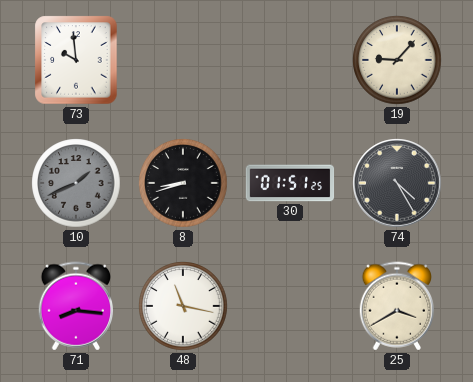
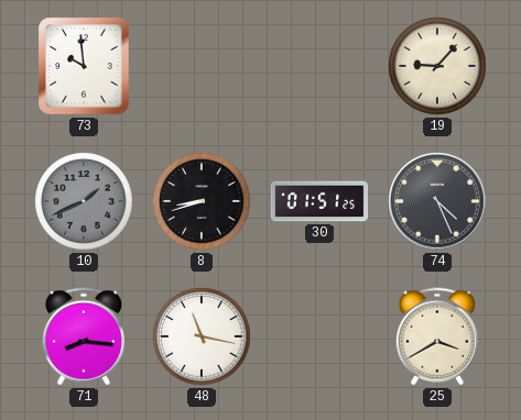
74: 4:25 -> 4:26
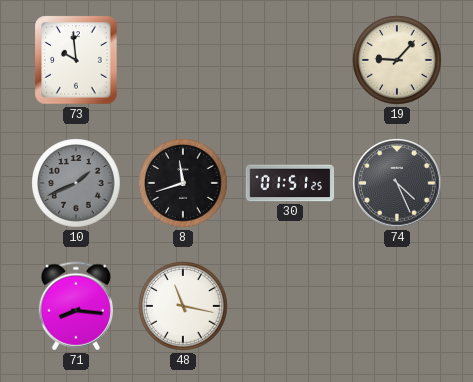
8: 8:42 -> 11:42
25: 3:40 -> none
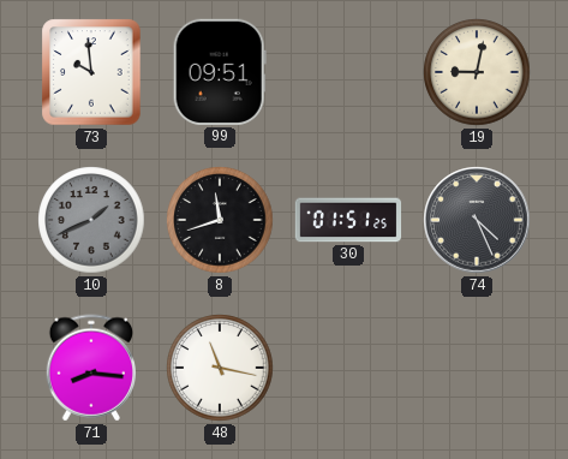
99: none -> 09:51
19: 9:07 -> 9:02
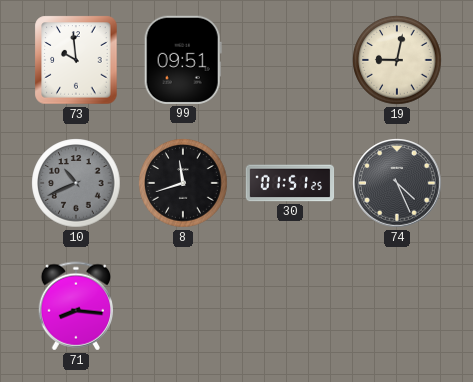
10: 1:41 -> 10:41
48: 11:17 -> none
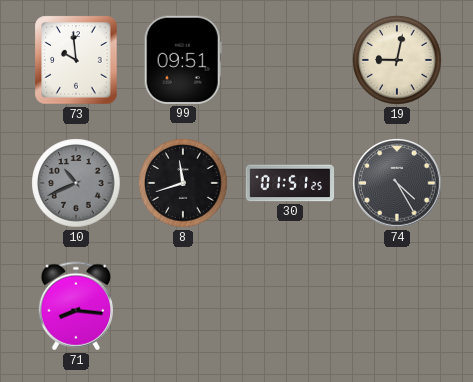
74: 4:26 -> 4:25
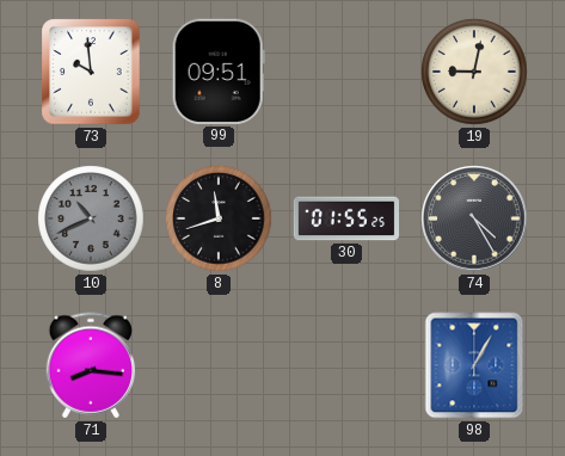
30: 01:51 -> 01:55
98: none -> 1:05
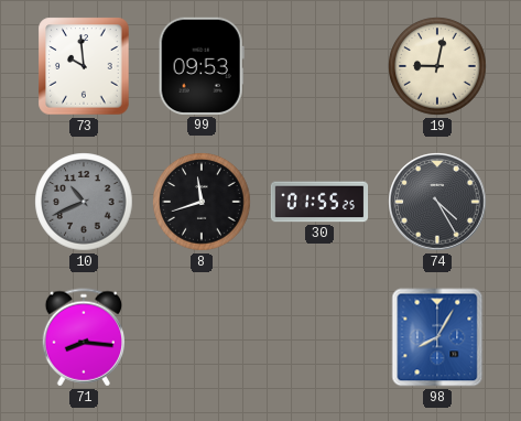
99: 09:51 -> 09:53
98: 1:05 -> 8:05
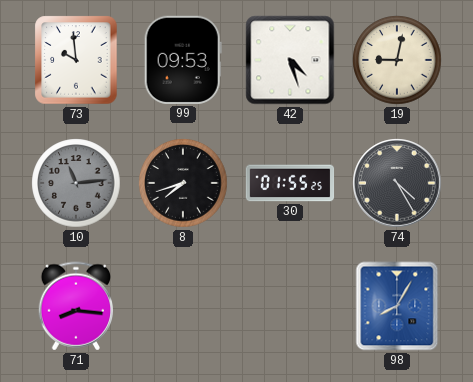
42: none -> 4:27
10: 10:41 -> 11:14
8: 11:42 -> 7:42
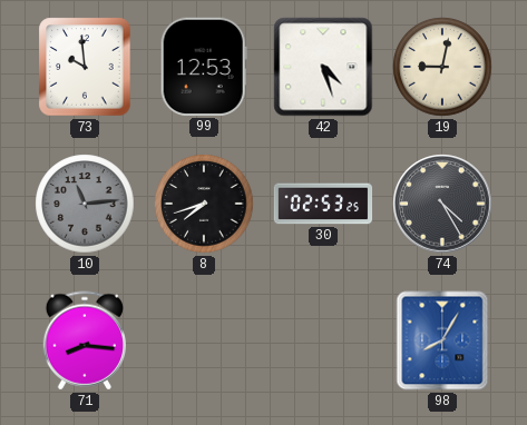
99: 09:53 -> 12:53
30: 01:55 -> 02:53
